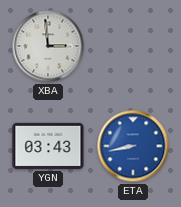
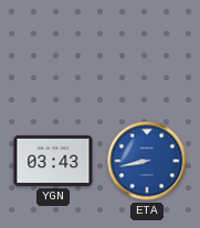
XBA: 2:59 -> none
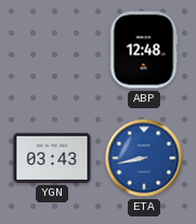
ABP: none -> 12:48
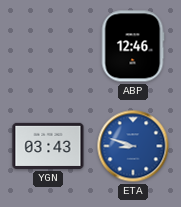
ABP: 12:48 -> 12:46
ETA: 8:43 -> 8:48
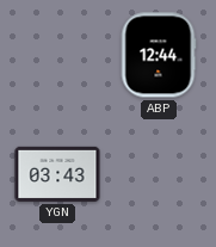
ABP: 12:46 -> 12:44
ETA: 8:48 -> none
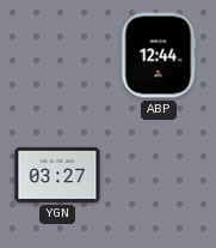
YGN: 03:43 -> 03:27
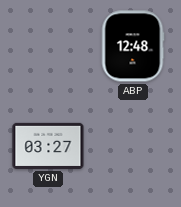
ABP: 12:44 -> 12:48
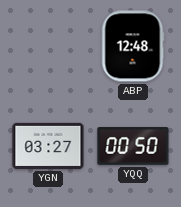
YQQ: none -> 00:50
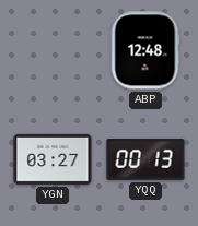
YQQ: 00:50 -> 00:13
